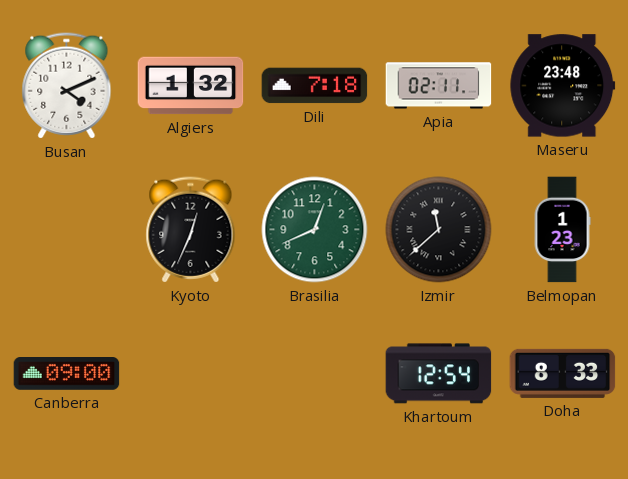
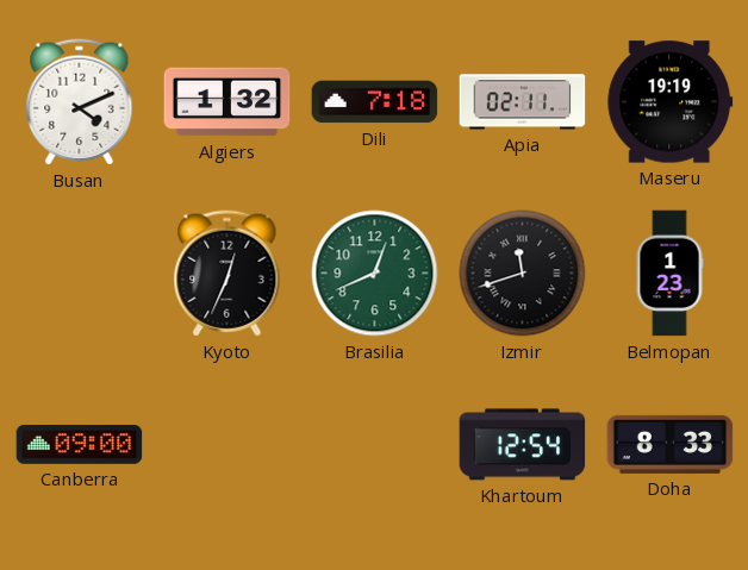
Maseru: 23:48 -> 19:19
Izmir: 11:38 -> 11:42
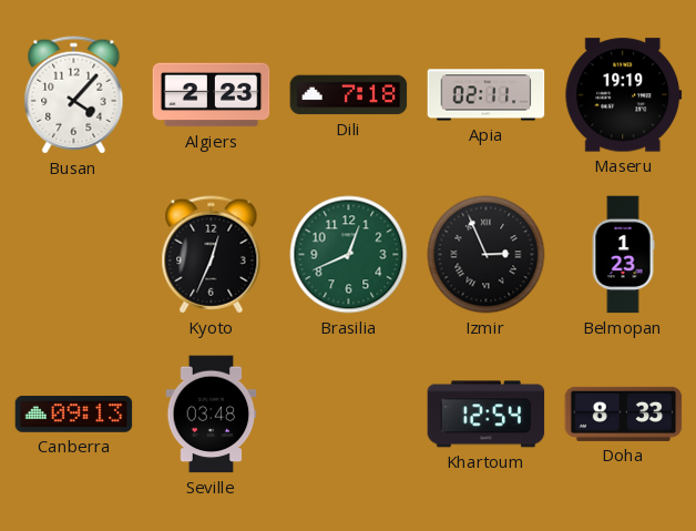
Busan: 4:11 -> 4:07
Algiers: 1:32 -> 2:23
Izmir: 11:42 -> 2:56
Canberra: 09:00 -> 09:13
Seville: none -> 03:48
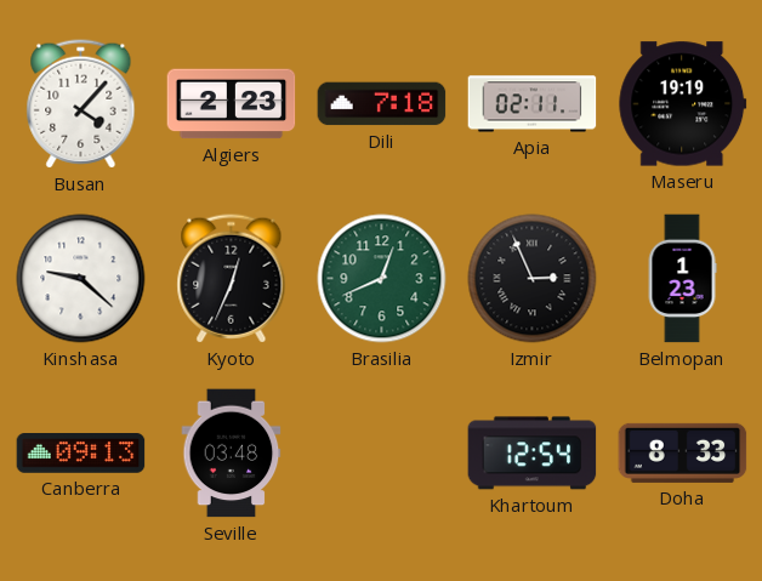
Kinshasa: none -> 9:22
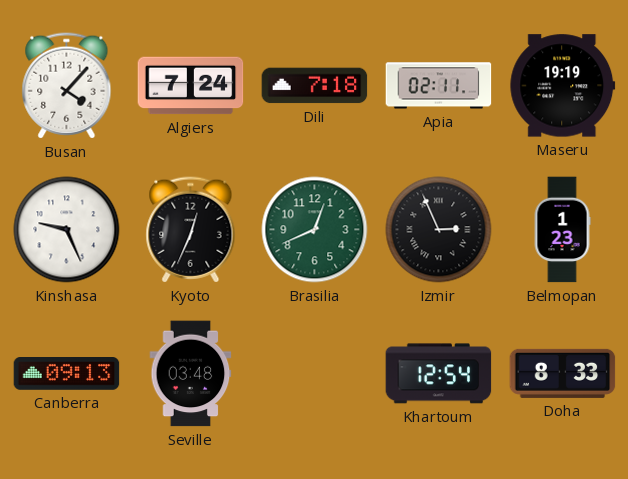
Algiers: 2:23 -> 7:24
Kinshasa: 9:22 -> 9:26
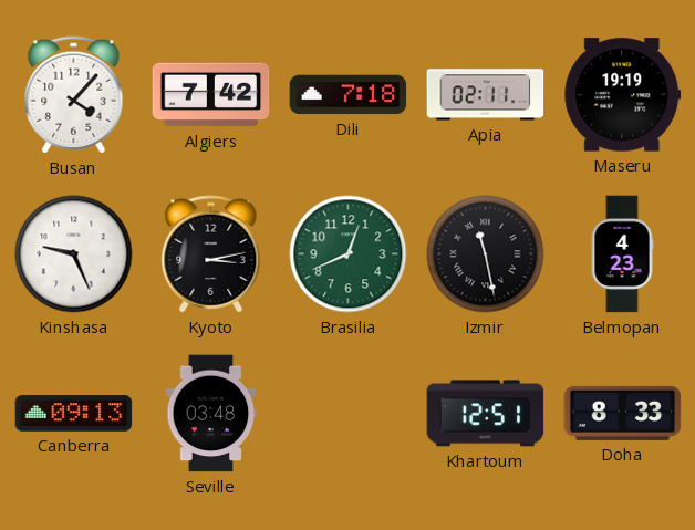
Algiers: 7:24 -> 7:42
Kyoto: 12:34 -> 3:13
Izmir: 2:56 -> 11:28
Belmopan: 1:23 -> 4:23
Khartoum: 12:54 -> 12:51
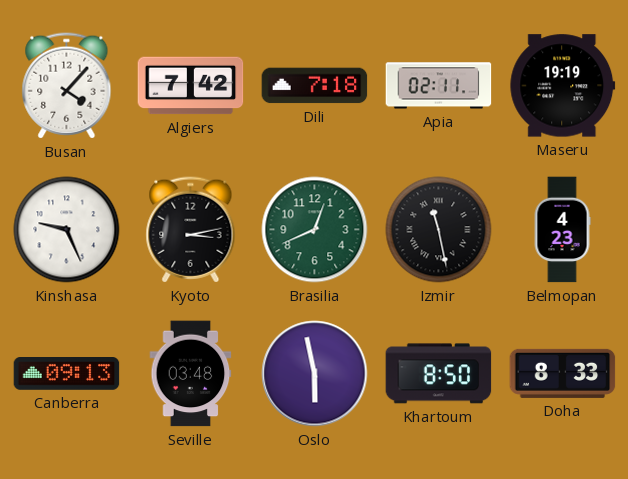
Oslo: none -> 5:58
Khartoum: 12:51 -> 8:50
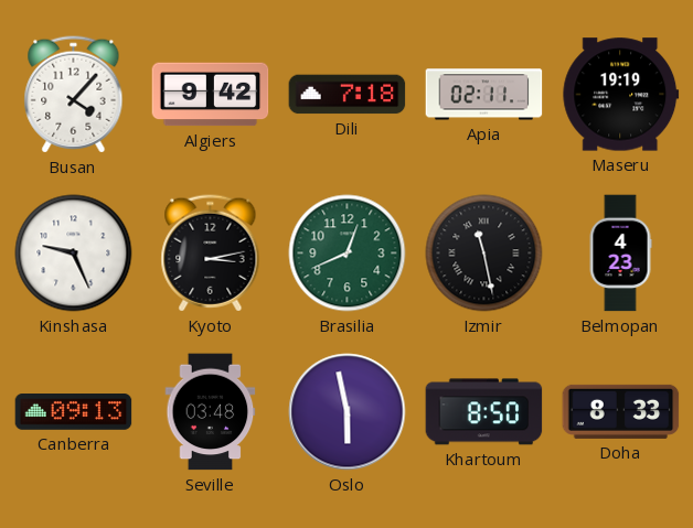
Algiers: 7:42 -> 9:42
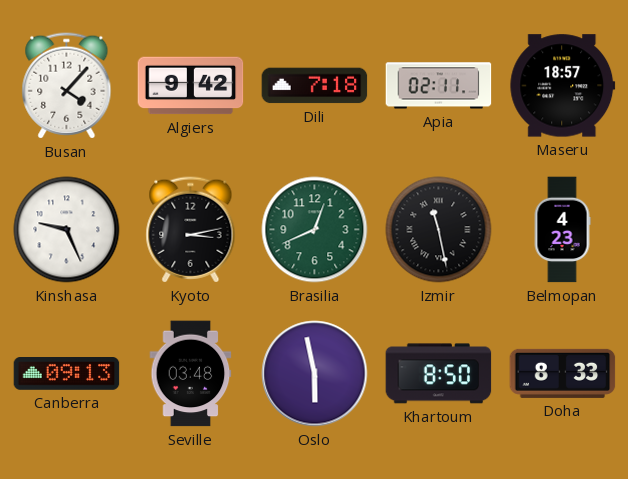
Maseru: 19:19 -> 18:57
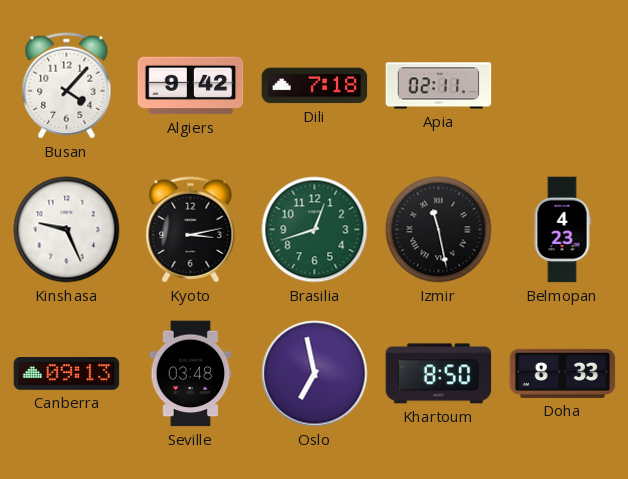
Maseru: 18:57 -> none
Brasilia: 12:41 -> 12:42
Oslo: 5:58 -> 6:58
